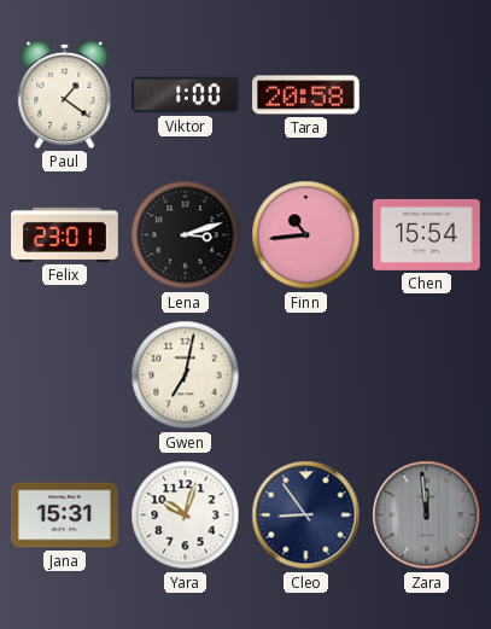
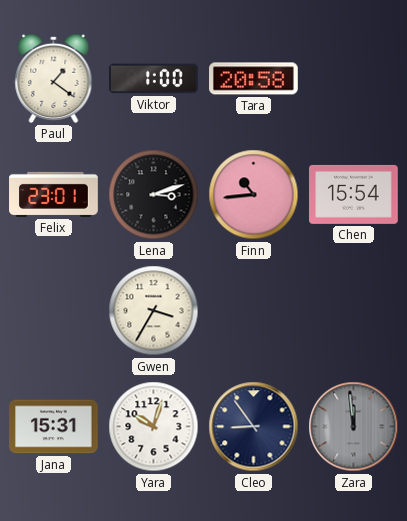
Gwen: 7:02 -> 3:35
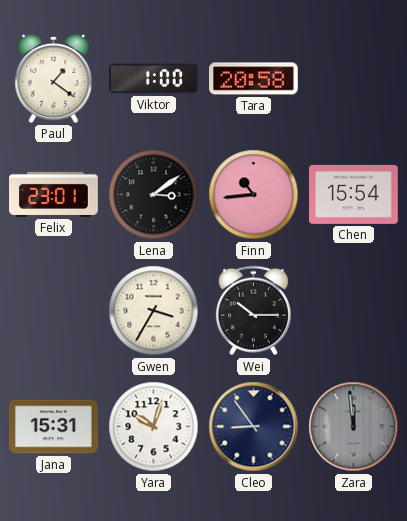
Lena: 3:12 -> 3:09
Wei: none -> 10:15
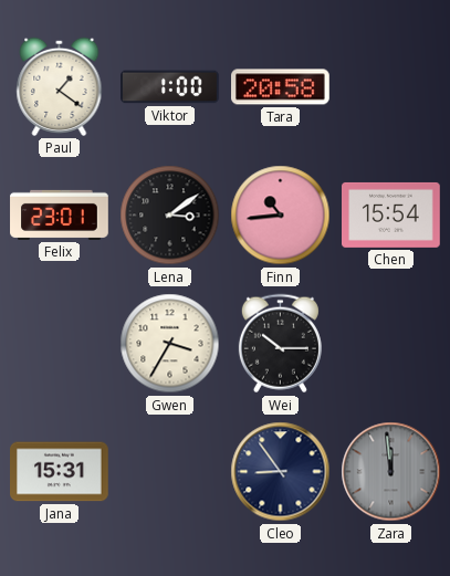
Yara: 10:03 -> none
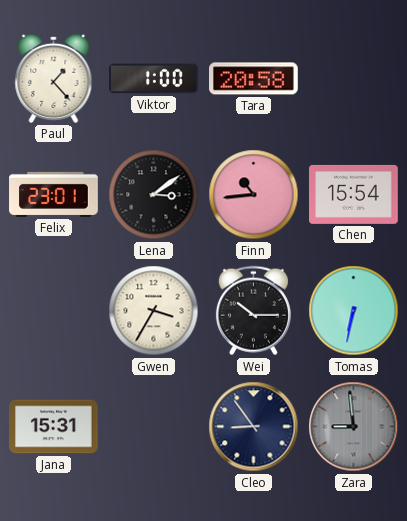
Paul: 1:21 -> 1:23
Tomas: none -> 6:32
Zara: 11:59 -> 8:59
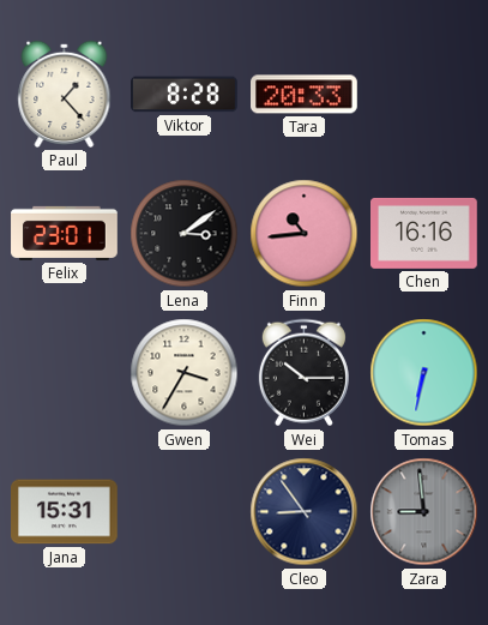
Viktor: 1:00 -> 8:28
Tara: 20:58 -> 20:33
Chen: 15:54 -> 16:16
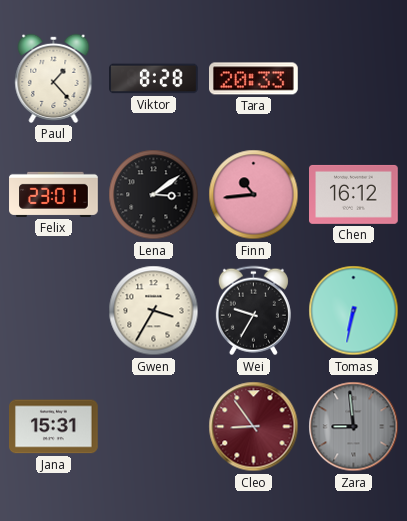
Chen: 16:16 -> 16:12
Wei: 10:15 -> 9:35
Cleo dial: navy -> burgundy
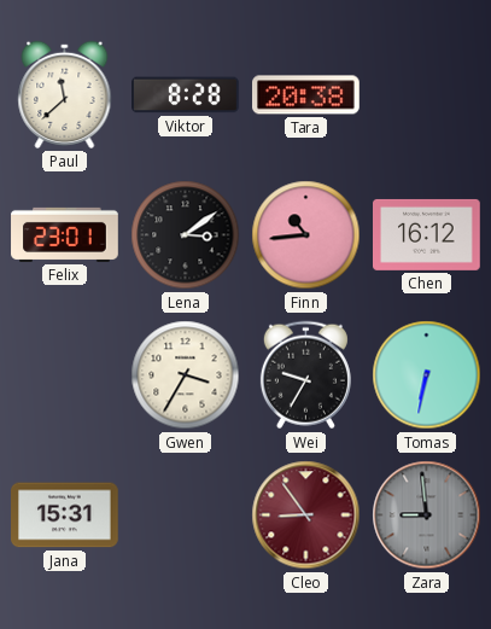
Paul: 1:23 -> 11:38
Tara: 20:33 -> 20:38
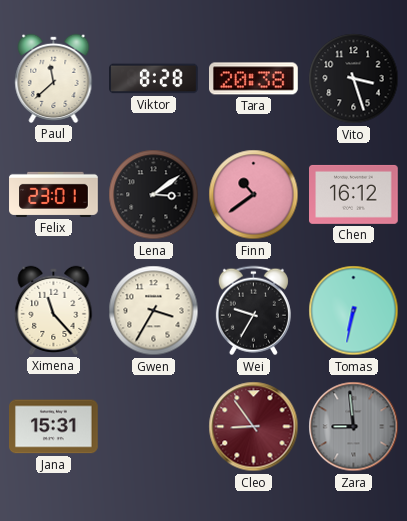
Vito: none -> 3:27
Finn: 10:44 -> 10:39
Ximena: none -> 11:23
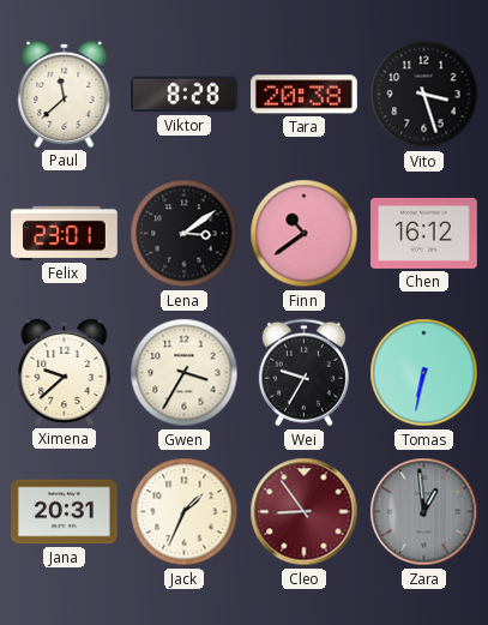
Ximena: 11:23 -> 9:38
Jana: 15:31 -> 20:31
Jack: none -> 1:34
Zara: 8:59 -> 12:59
